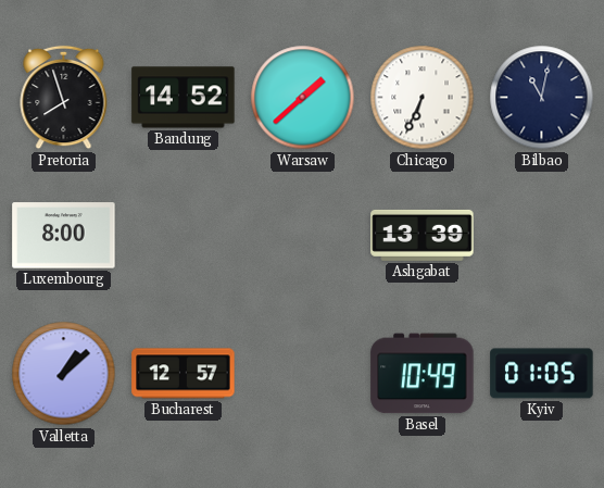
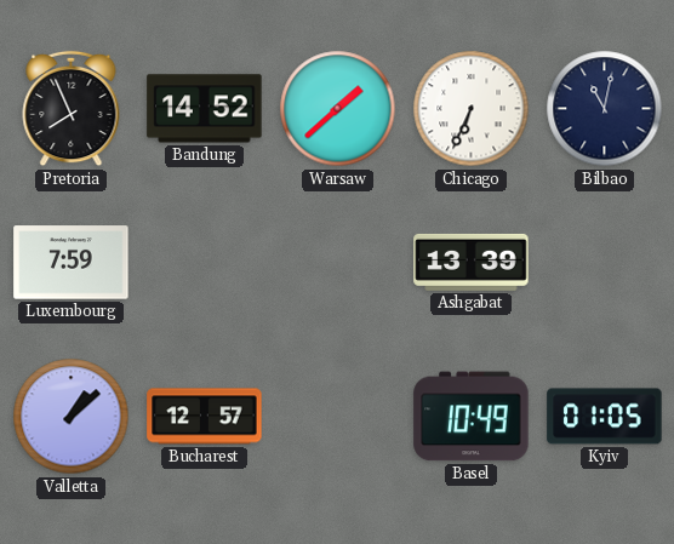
Pretoria: 7:57 -> 7:56
Luxembourg: 8:00 -> 7:59
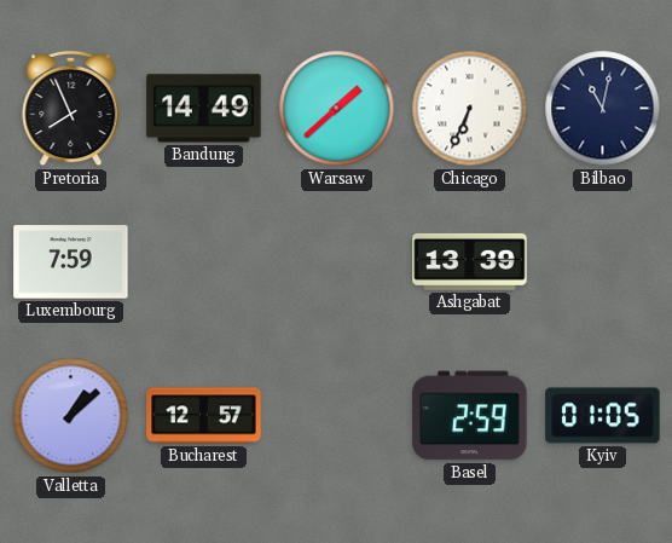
Bandung: 14:52 -> 14:49
Basel: 10:49 -> 2:59
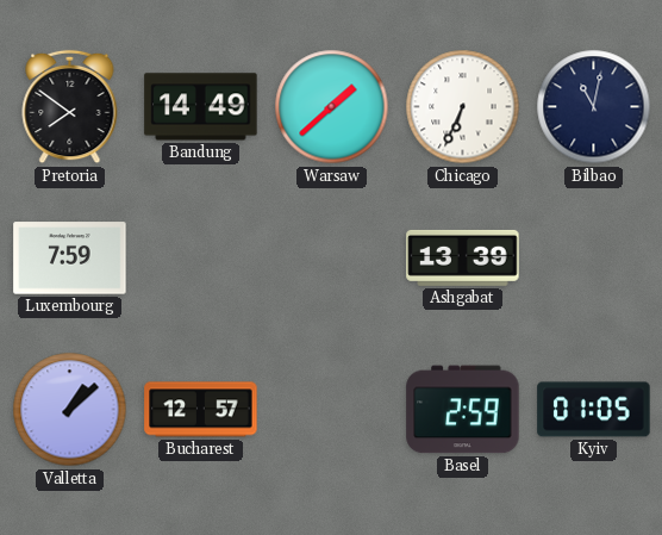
Pretoria: 7:56 -> 7:51
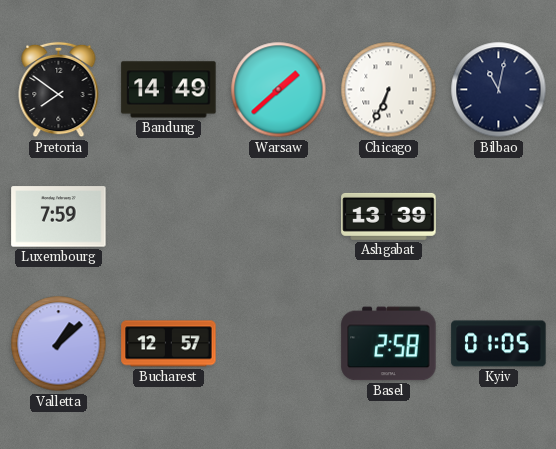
Basel: 2:59 -> 2:58
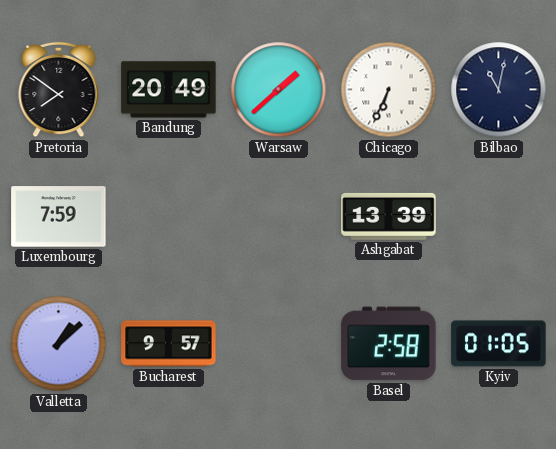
Bandung: 14:49 -> 20:49
Bucharest: 12:57 -> 9:57
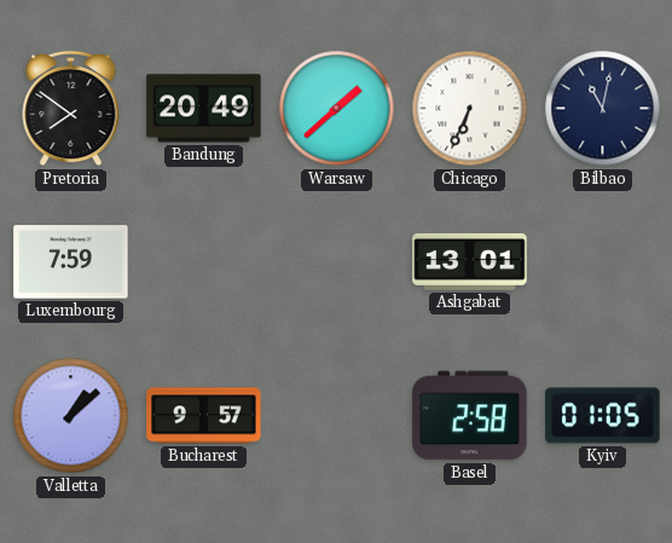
Ashgabat: 13:39 -> 13:01
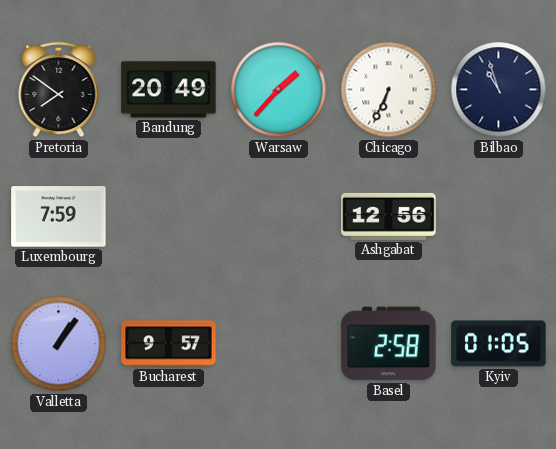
Warsaw: 1:38 -> 1:37
Bilbao: 11:02 -> 10:57
Ashgabat: 13:01 -> 12:56
Valletta: 1:08 -> 1:06
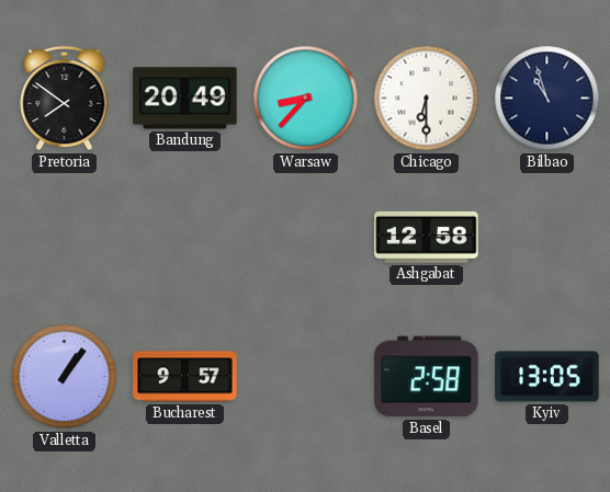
Warsaw: 1:37 -> 8:37
Chicago: 6:34 -> 6:30
Luxembourg: 7:59 -> none
Ashgabat: 12:56 -> 12:58
Kyiv: 01:05 -> 13:05
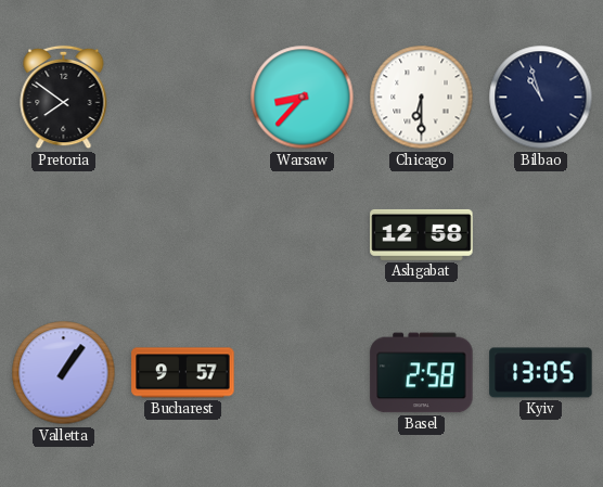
Bandung: 20:49 -> none
